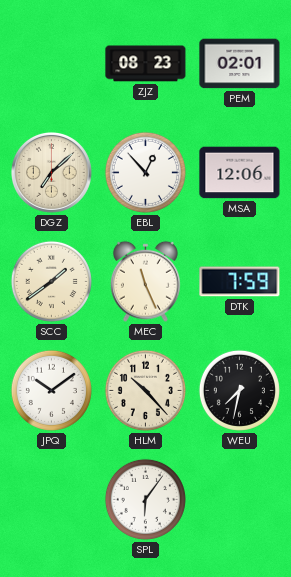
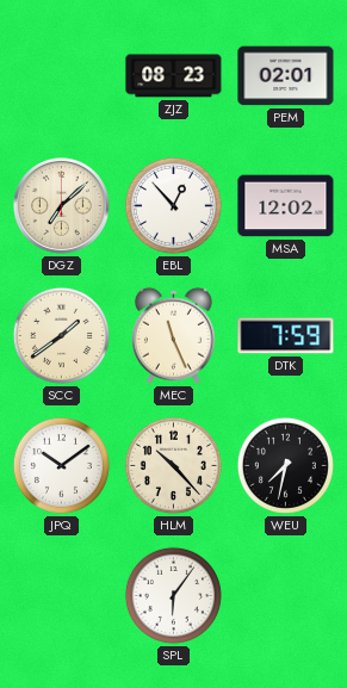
MSA: 12:06 -> 12:02
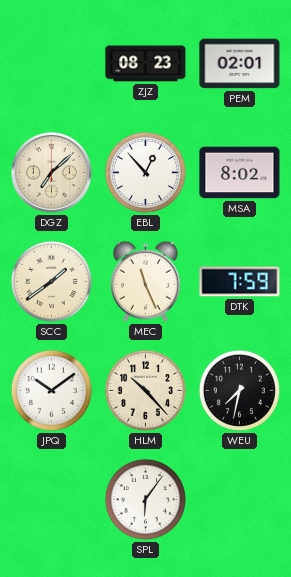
MSA: 12:02 -> 8:02
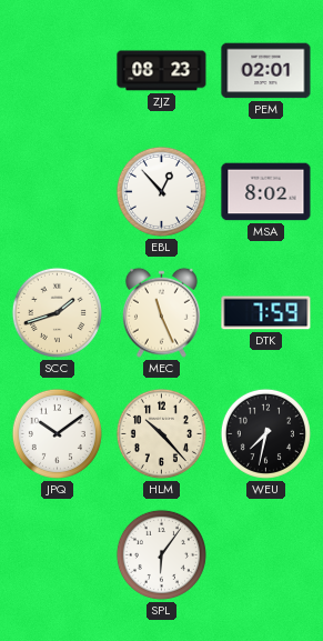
DGZ: 7:08 -> none
SCC: 1:39 -> 1:42
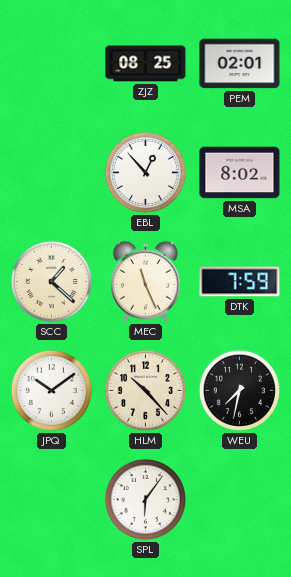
ZJZ: 08:23 -> 08:25
SCC: 1:42 -> 1:22
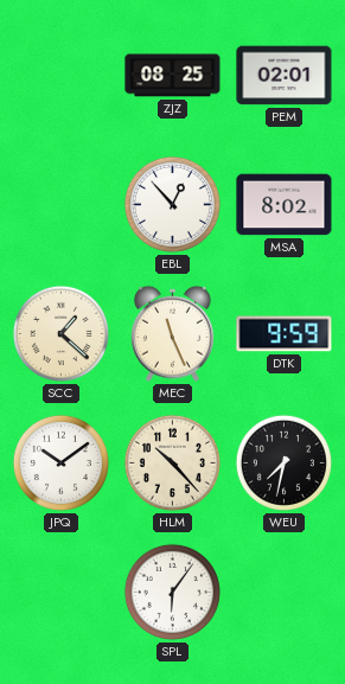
DTK: 7:59 -> 9:59
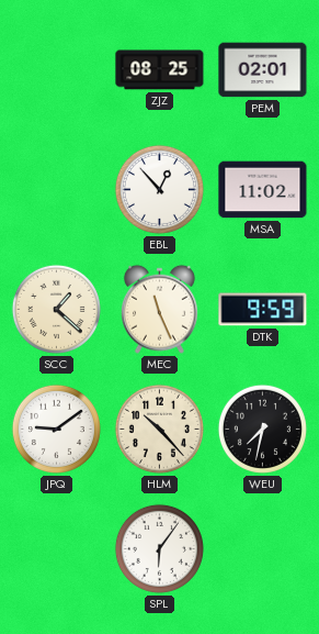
MSA: 8:02 -> 11:02
JPQ: 10:09 -> 9:09
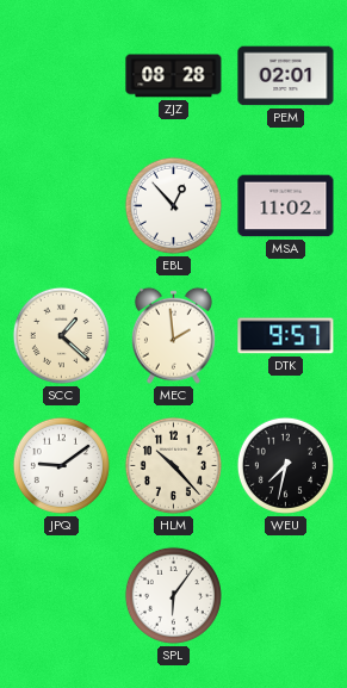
ZJZ: 08:25 -> 08:28
MEC: 11:26 -> 1:59
DTK: 9:59 -> 9:57
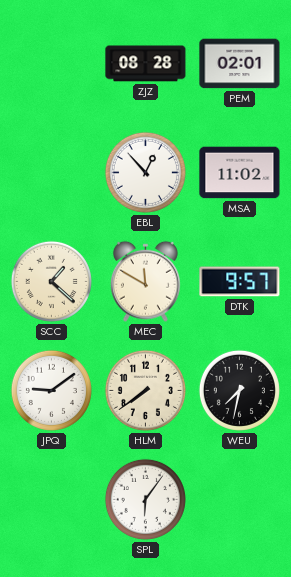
MEC: 1:59 -> 11:50
HLM: 10:23 -> 7:39
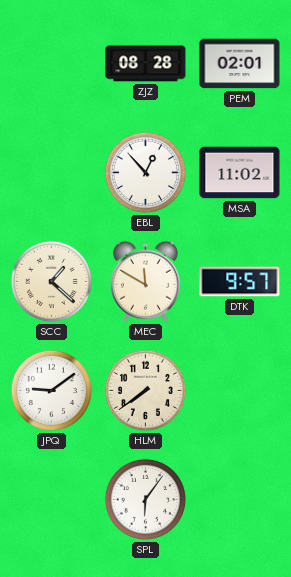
WEU: 7:32 -> none
